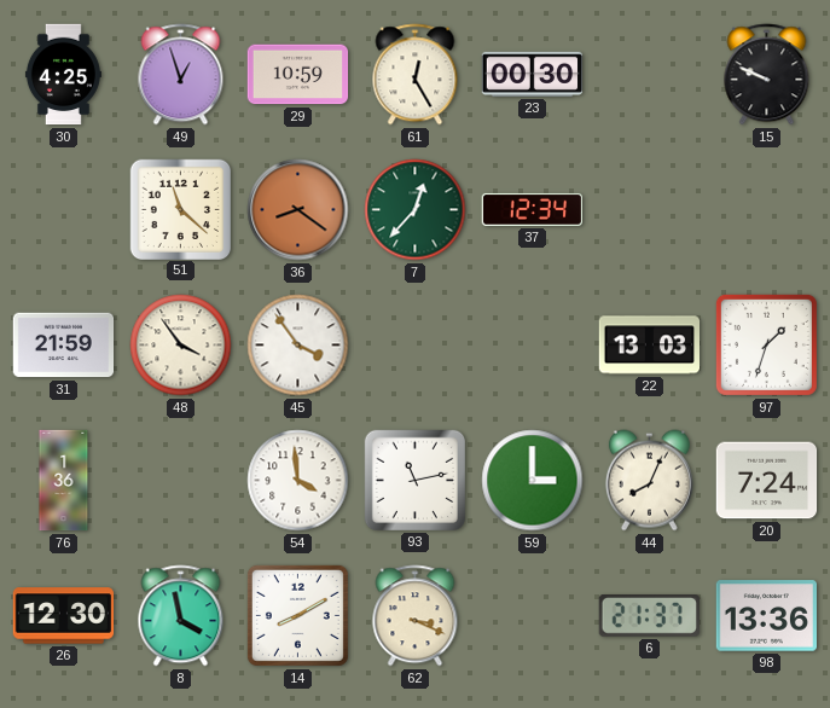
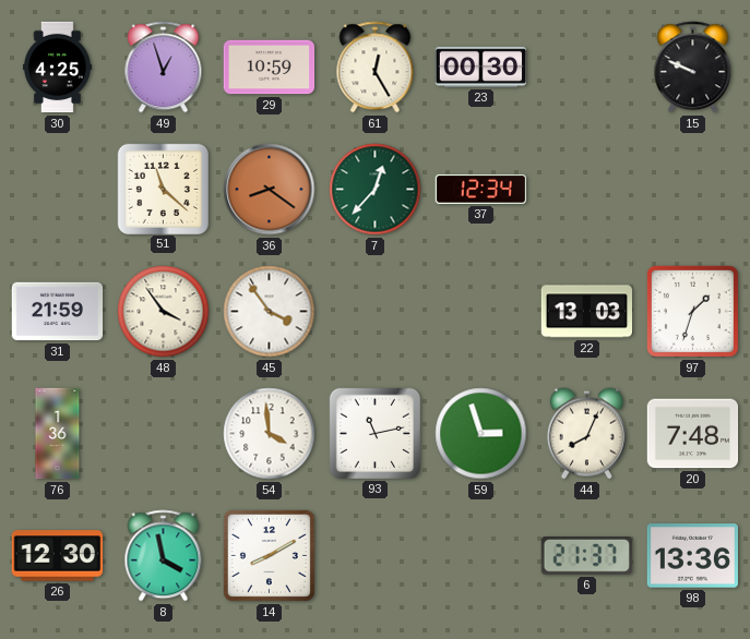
59: 3:00 -> 2:57
20: 7:24 -> 7:48
62: 3:19 -> none
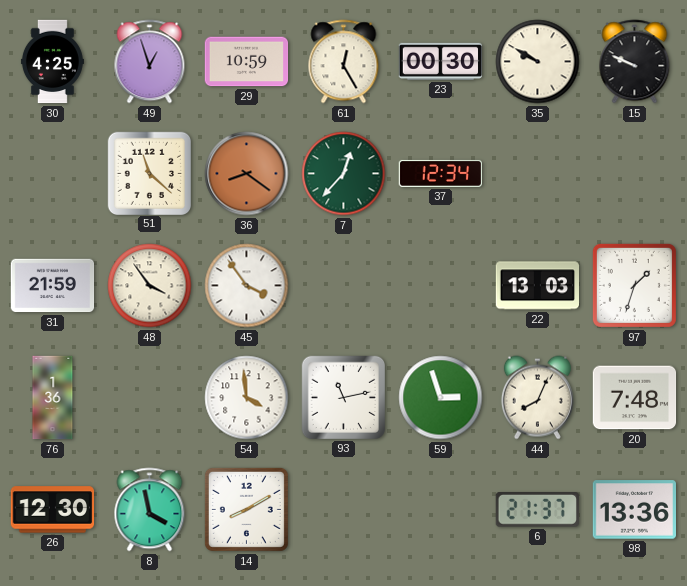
35: none -> 9:50
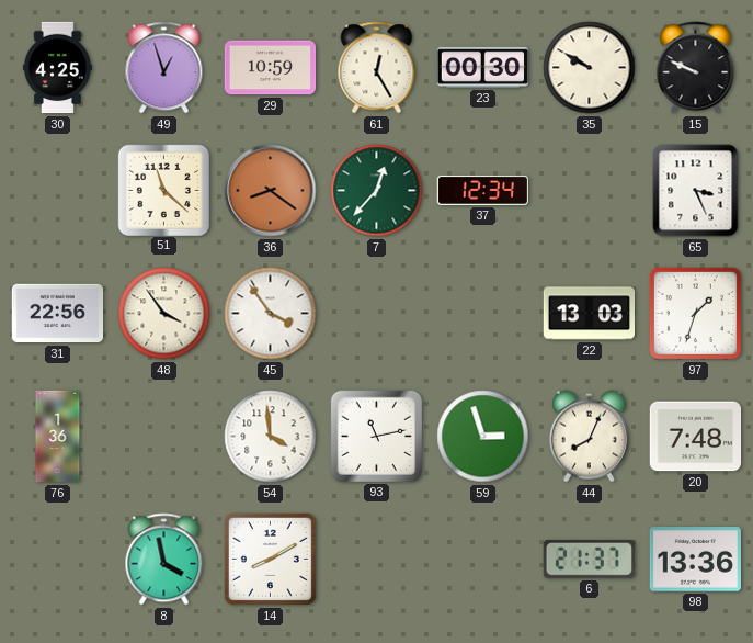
65: none -> 3:26
31: 21:59 -> 22:56
26: 12:30 -> none
